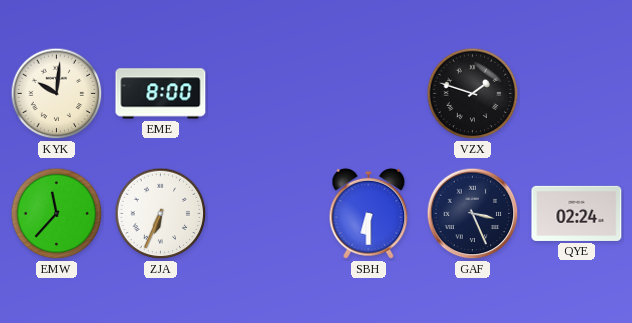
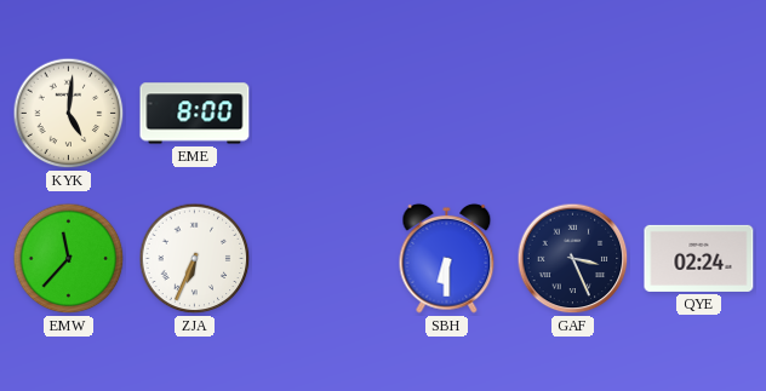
KYK: 10:01 -> 5:01
VZX: 1:48 -> none
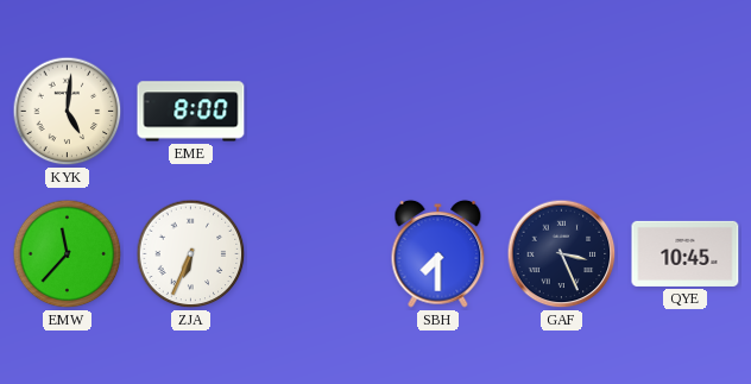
SBH: 6:30 -> 7:30
QYE: 02:24 -> 10:45
